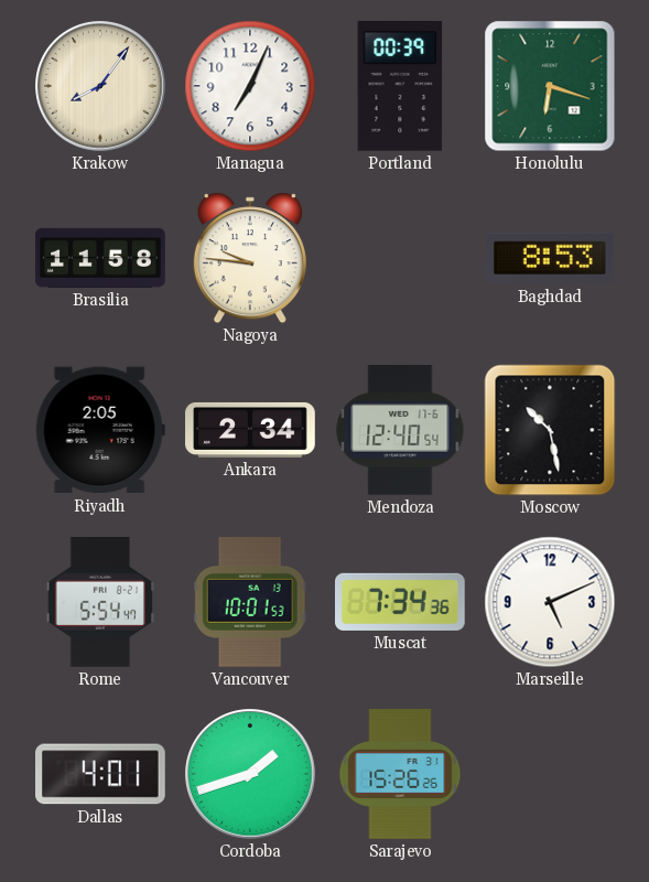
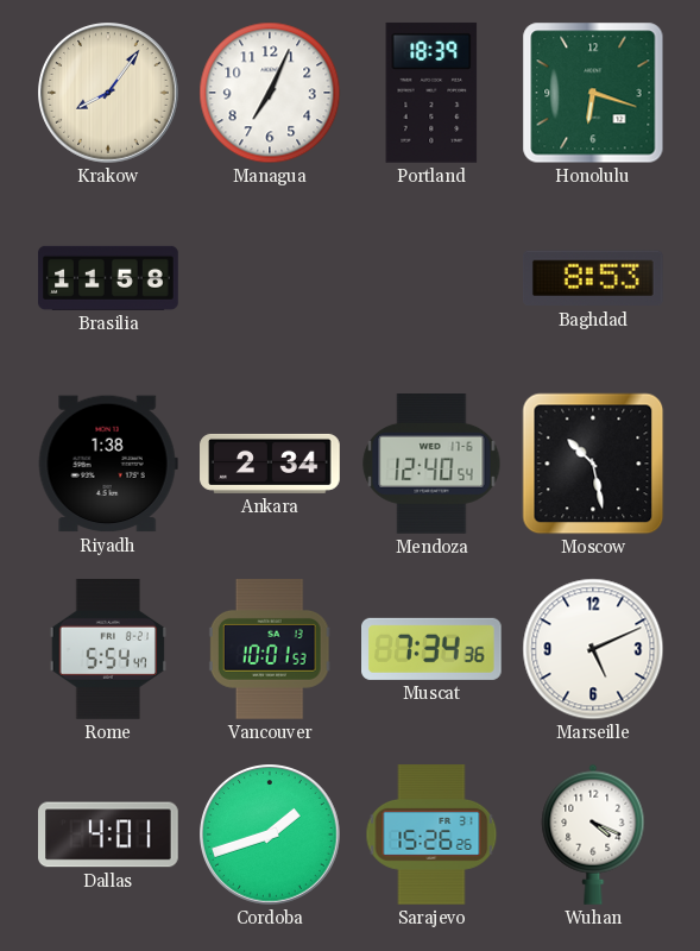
Portland: 00:39 -> 18:39
Nagoya: 9:46 -> none
Riyadh: 2:05 -> 1:38
Wuhan: none -> 4:19
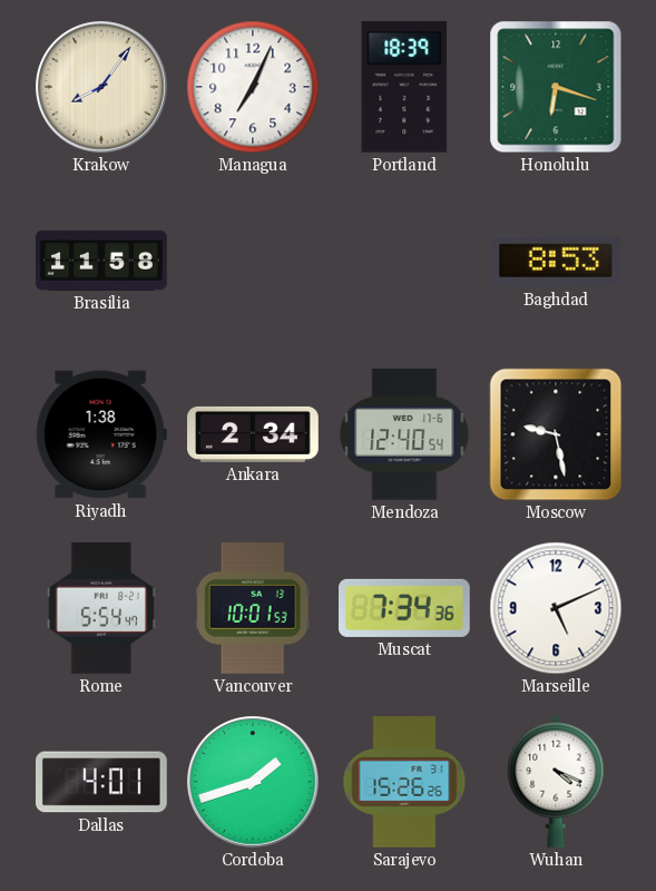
Moscow: 10:28 -> 9:28
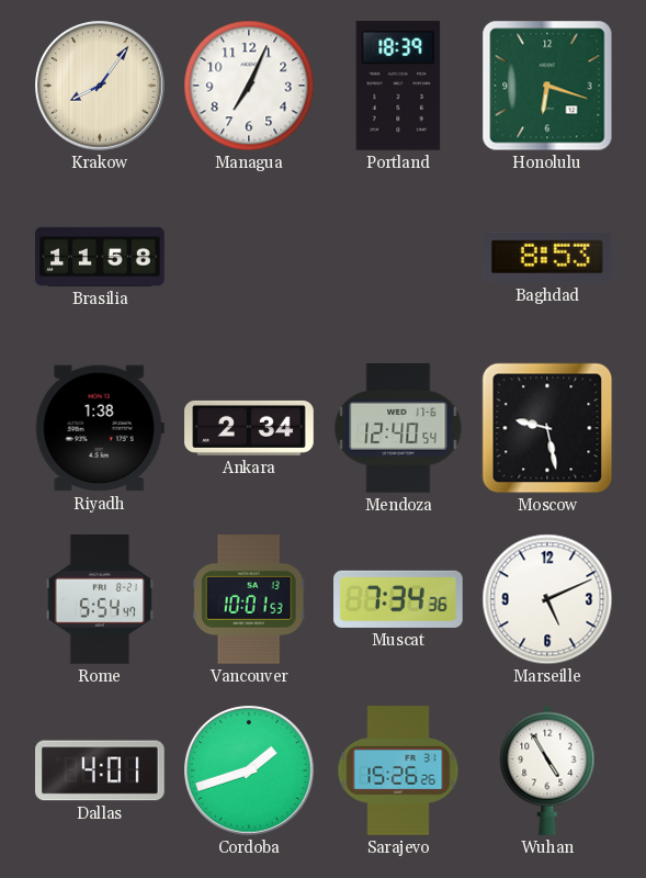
Wuhan: 4:19 -> 4:55
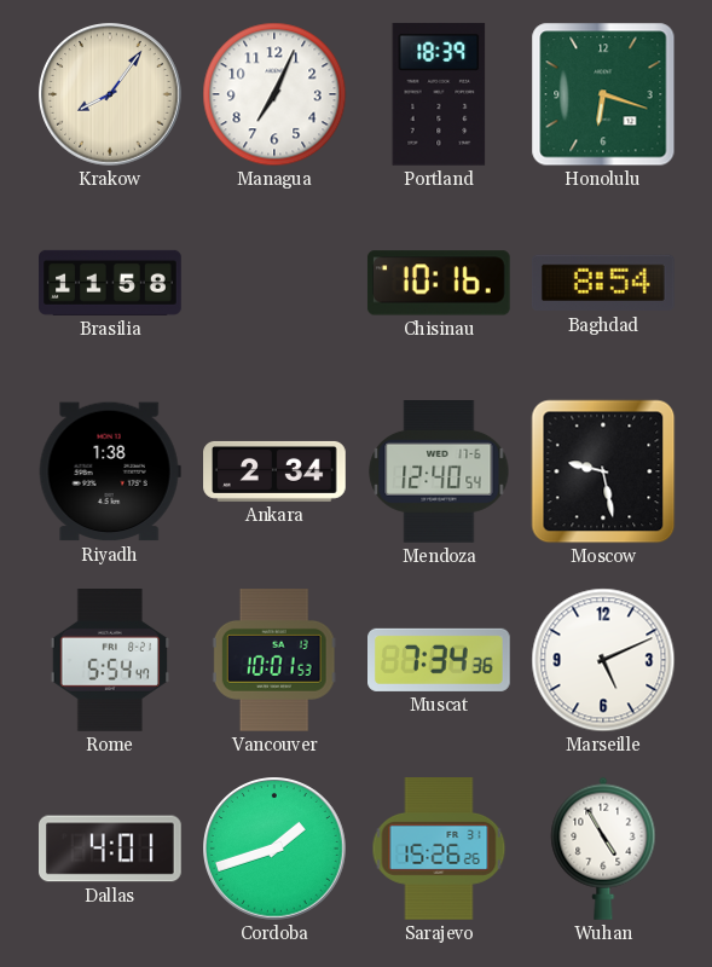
Chisinau: none -> 10:16
Baghdad: 8:53 -> 8:54
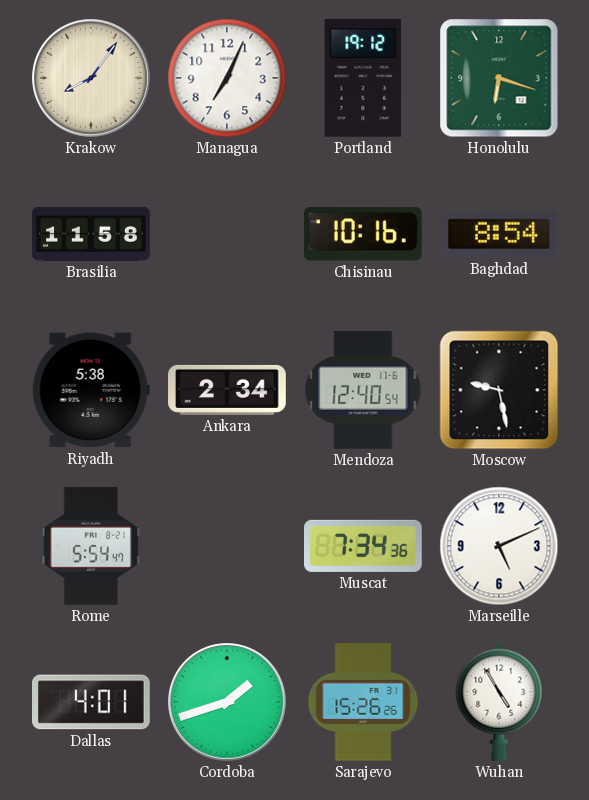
Portland: 18:39 -> 19:12
Riyadh: 1:38 -> 5:38
Vancouver: 10:01 -> none
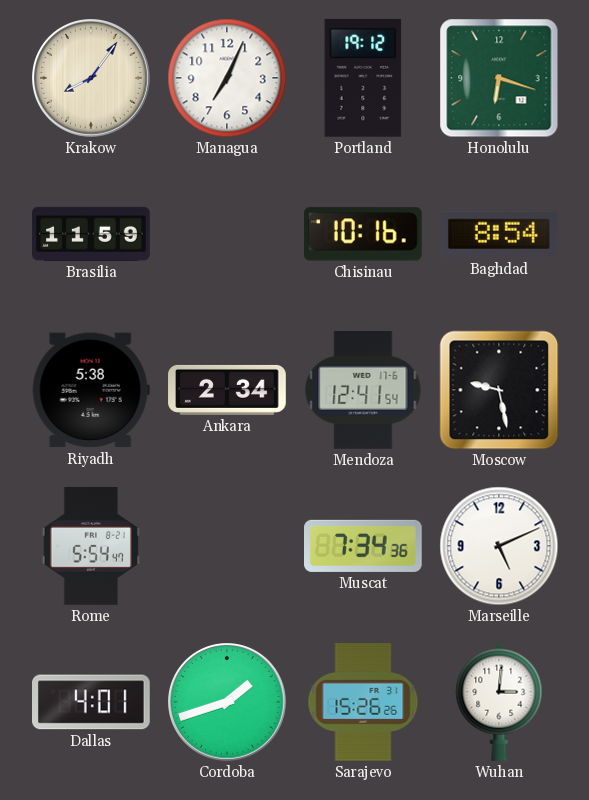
Brasilia: 11:58 -> 11:59
Mendoza: 12:40 -> 12:41
Wuhan: 4:55 -> 3:01
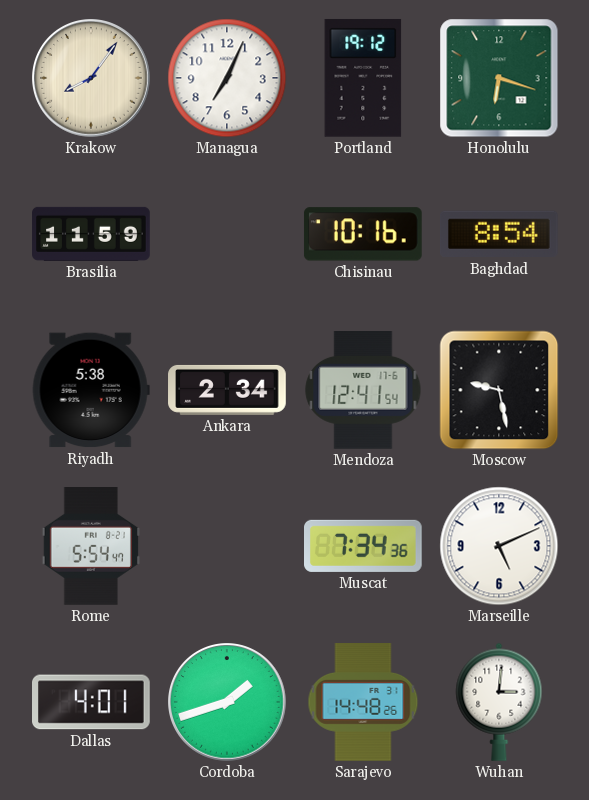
Sarajevo: 15:26 -> 14:48
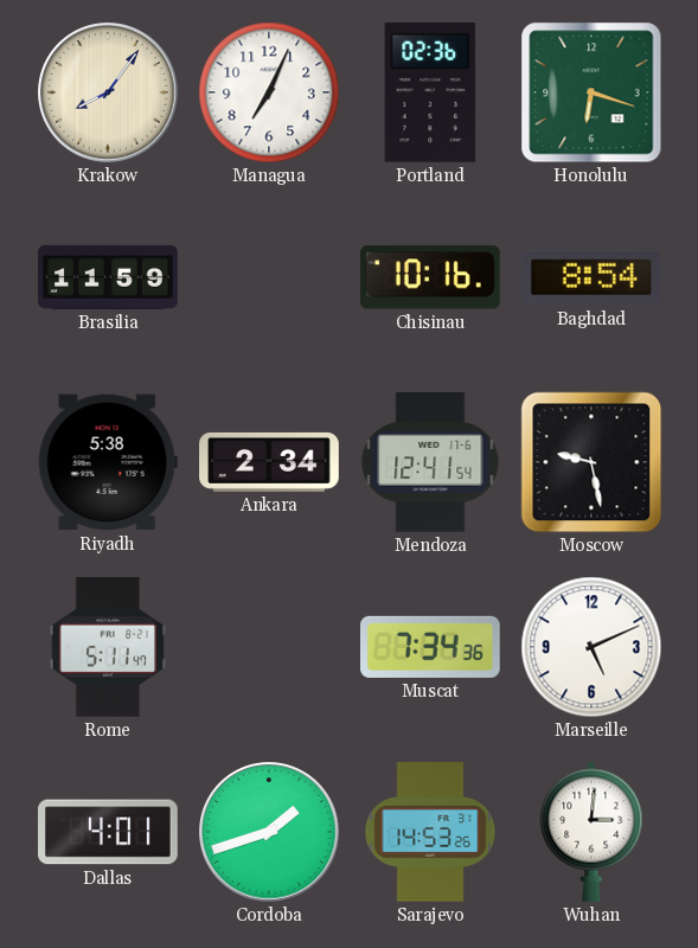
Portland: 19:12 -> 02:36
Rome: 5:54 -> 5:11
Sarajevo: 14:48 -> 14:53
